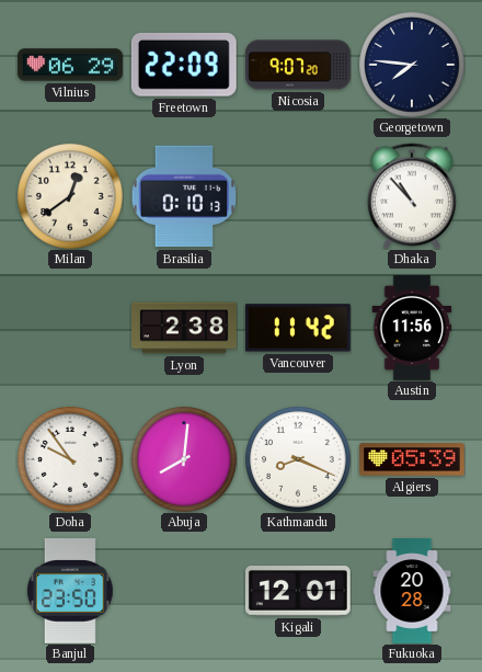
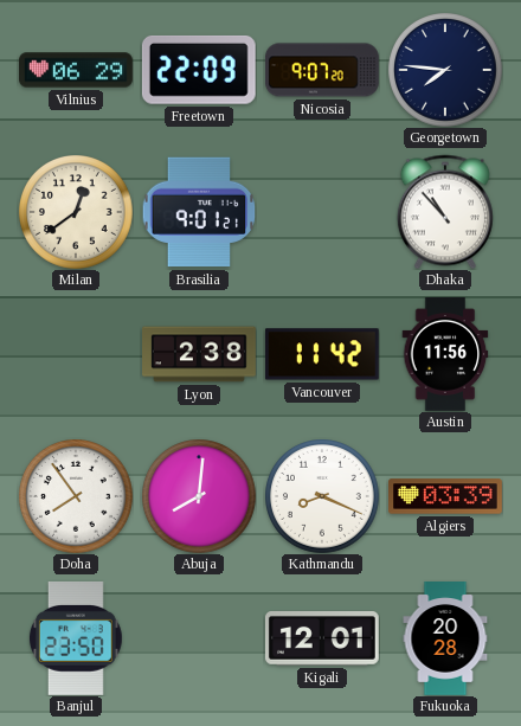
Brasilia: 0:10 -> 9:01
Doha: 9:54 -> 7:54
Algiers: 05:39 -> 03:39
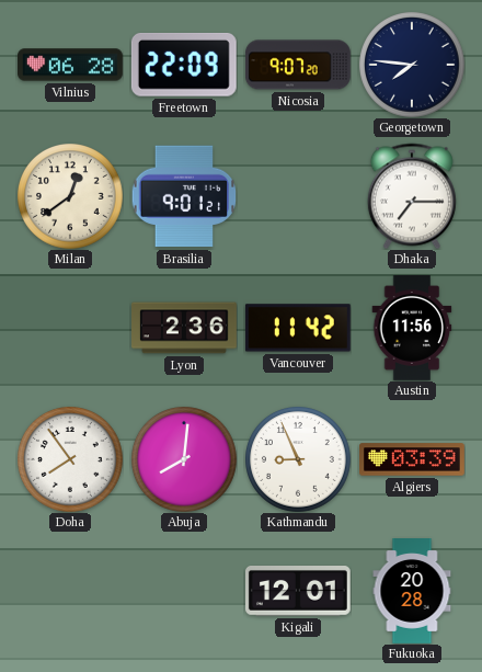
Vilnius: 06:29 -> 06:28
Dhaka: 10:53 -> 7:15
Lyon: 2:38 -> 2:36
Kathmandu: 8:19 -> 8:56
Banjul: 23:50 -> none
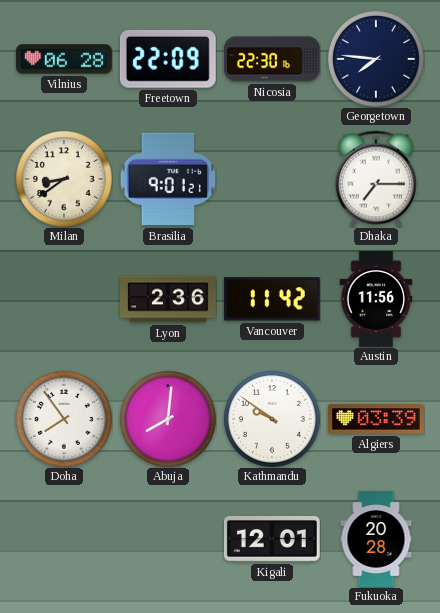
Nicosia: 9:07 -> 22:30
Milan: 12:39 -> 8:39
Kathmandu: 8:56 -> 9:51
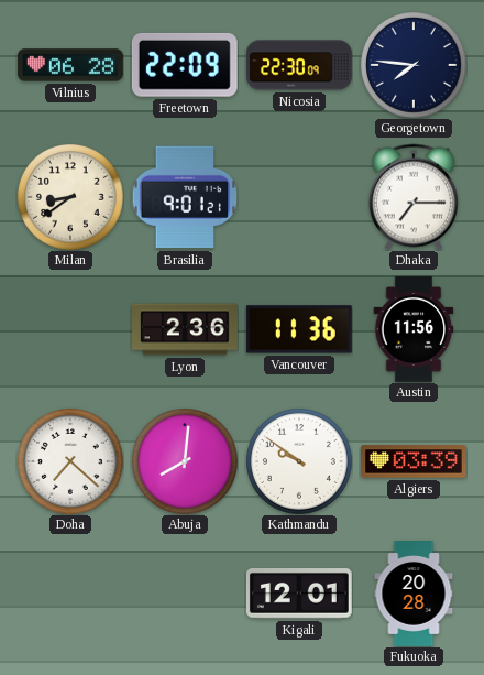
Nicosia: 22:30:16 -> 22:30:09
Vancouver: 11:42 -> 11:36
Doha: 7:54 -> 7:22
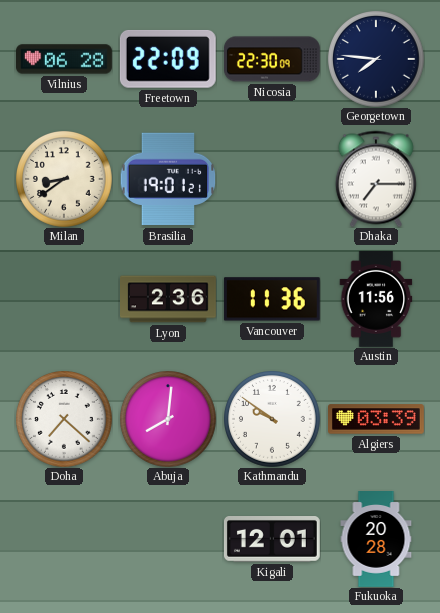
Brasilia: 9:01 -> 19:01
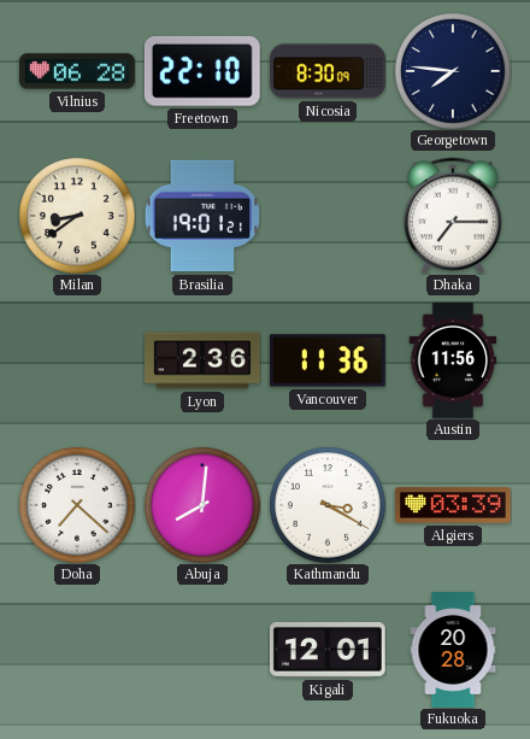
Freetown: 22:09 -> 22:10
Nicosia: 22:30 -> 8:30
Kathmandu: 9:51 -> 3:20
